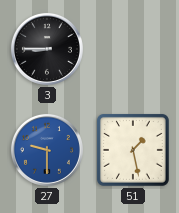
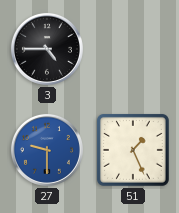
3: 8:45 -> 4:45
51: 1:28 -> 1:26
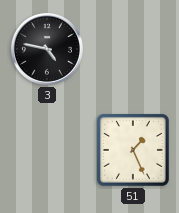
3: 4:45 -> 4:47
27: 9:30 -> none
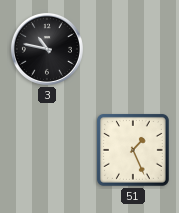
3: 4:47 -> 10:47
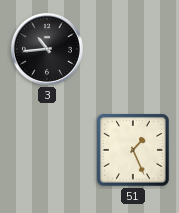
3: 10:47 -> 10:44
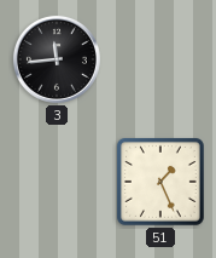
3: 10:44 -> 11:44
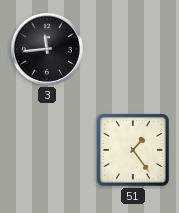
51: 1:26 -> 1:24
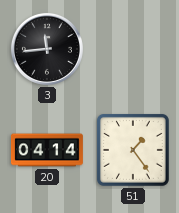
20: none -> 04:14
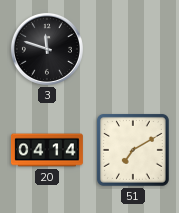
3: 11:44 -> 11:48
51: 1:24 -> 7:10
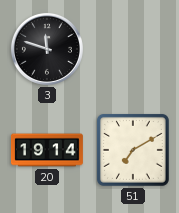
20: 04:14 -> 19:14
